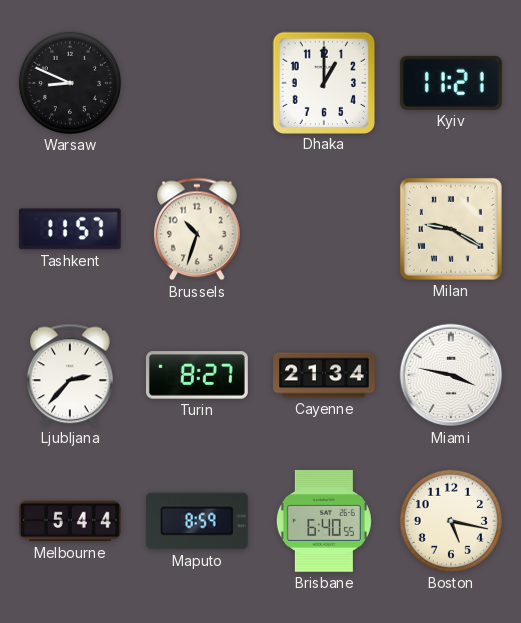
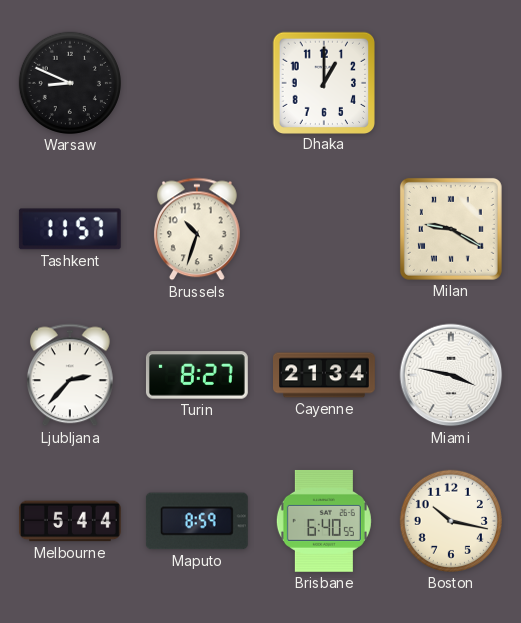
Kyiv: 11:21 -> none
Boston: 5:17 -> 10:17
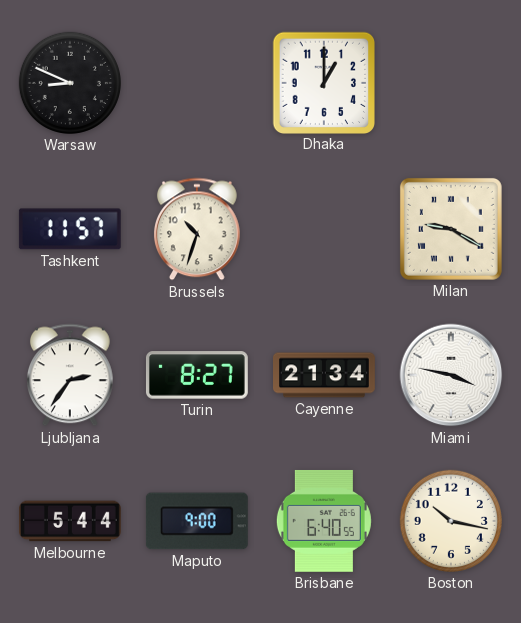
Ljubljana: 2:37 -> 2:36
Maputo: 8:59 -> 9:00
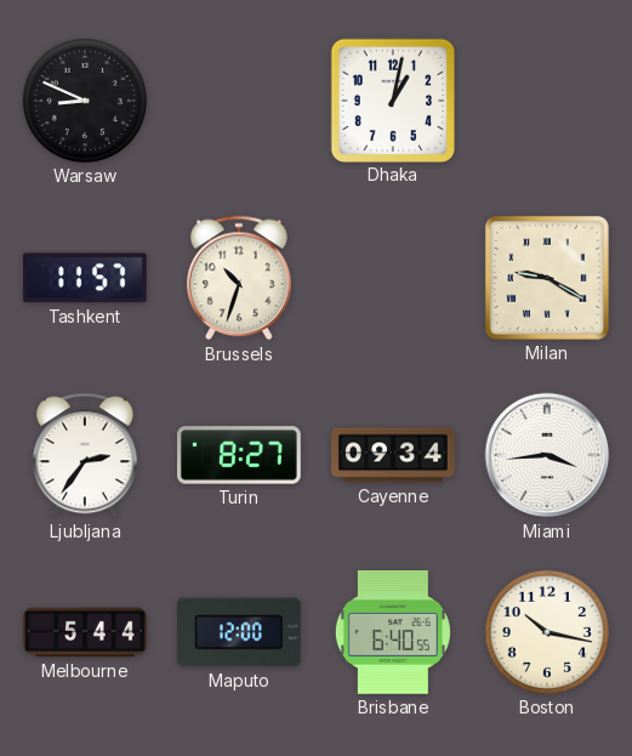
Dhaka: 1:00 -> 1:02
Cayenne: 21:34 -> 09:34
Miami: 3:47 -> 3:44
Maputo: 9:00 -> 12:00
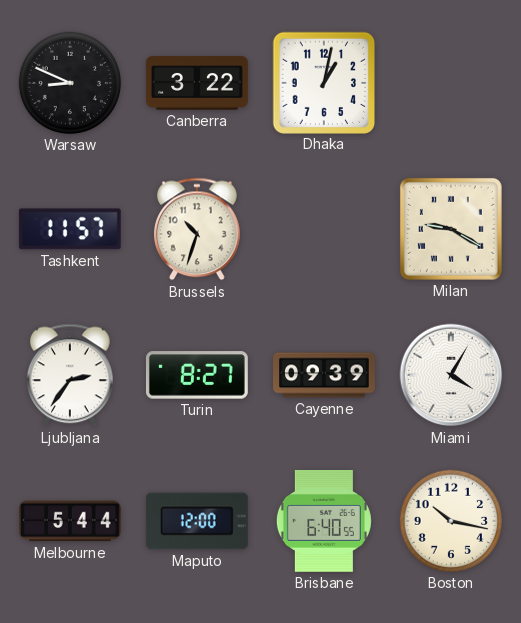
Canberra: none -> 3:22
Cayenne: 09:34 -> 09:39
Miami: 3:44 -> 4:05
